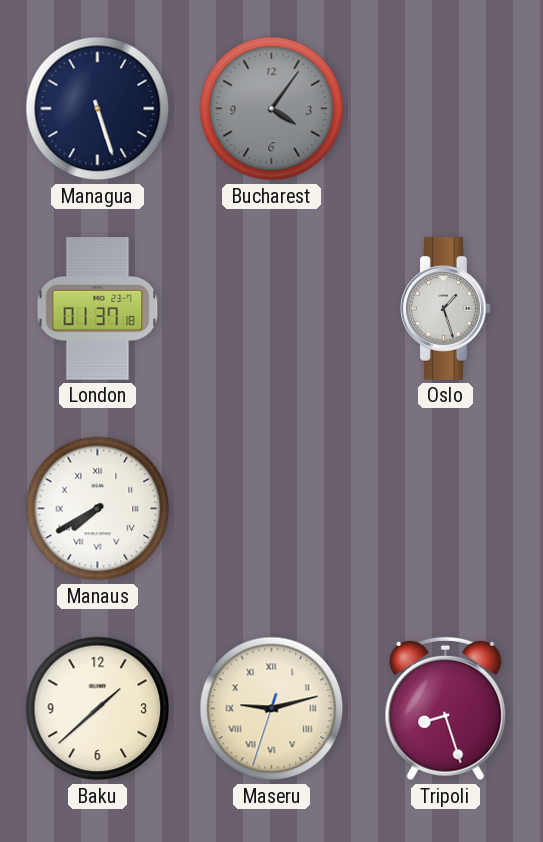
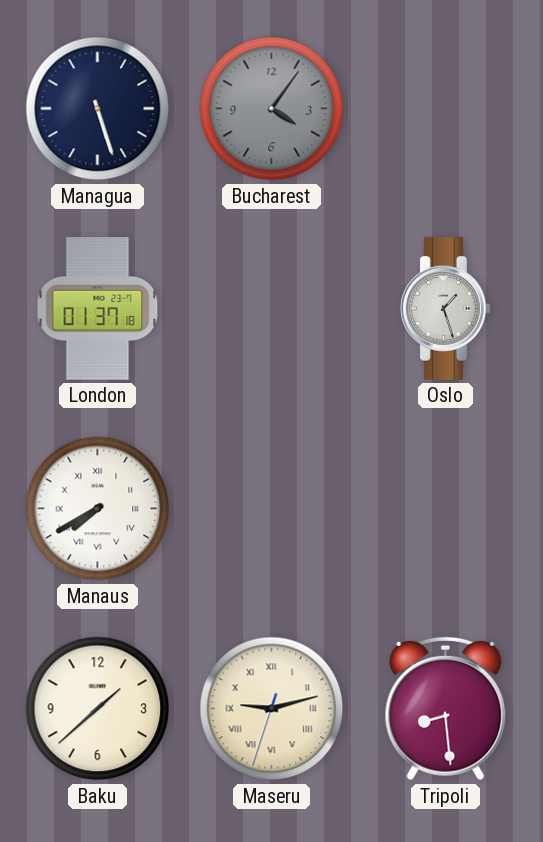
Tripoli: 8:27 -> 8:29
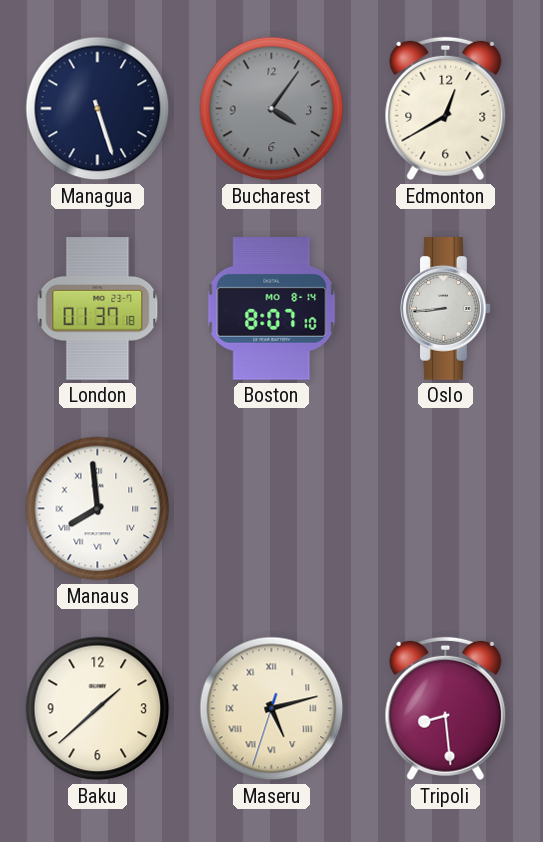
Edmonton: none -> 12:40
Boston: none -> 8:07
Oslo: 1:27 -> 8:44
Manaus: 7:40 -> 7:59
Maseru: 9:12 -> 5:12
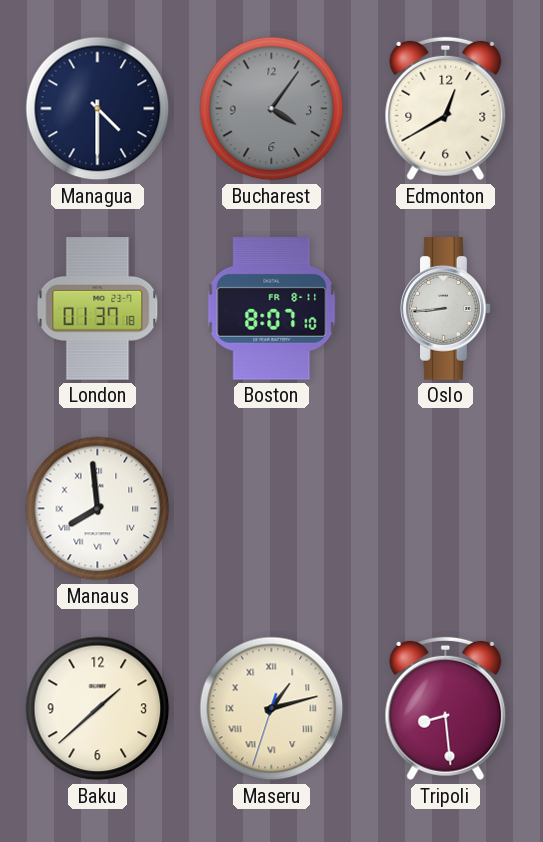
Managua: 5:27 -> 4:30
Boston date: MO 8-14 -> FR 8-11
Maseru: 5:12 -> 1:12
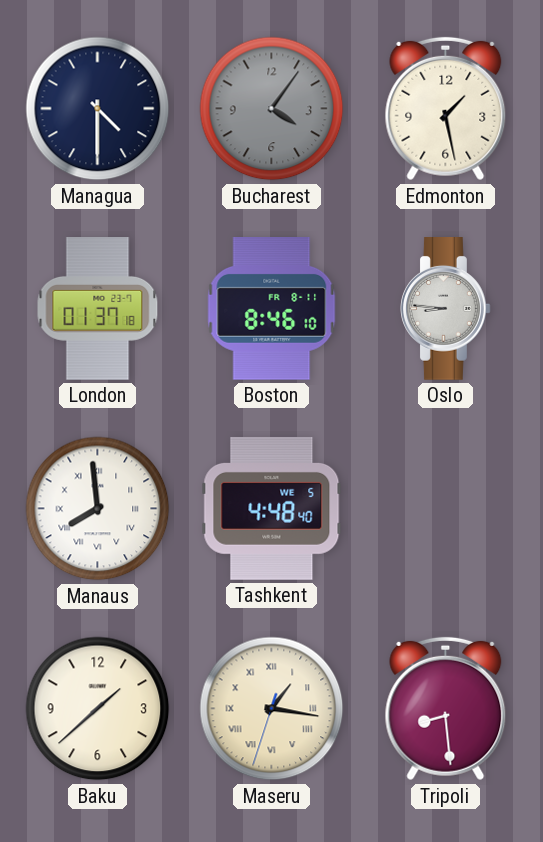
Edmonton: 12:40 -> 1:28
Boston: 8:07 -> 8:46
Oslo: 8:44 -> 8:46
Tashkent: none -> 4:48
Maseru: 1:12 -> 1:16
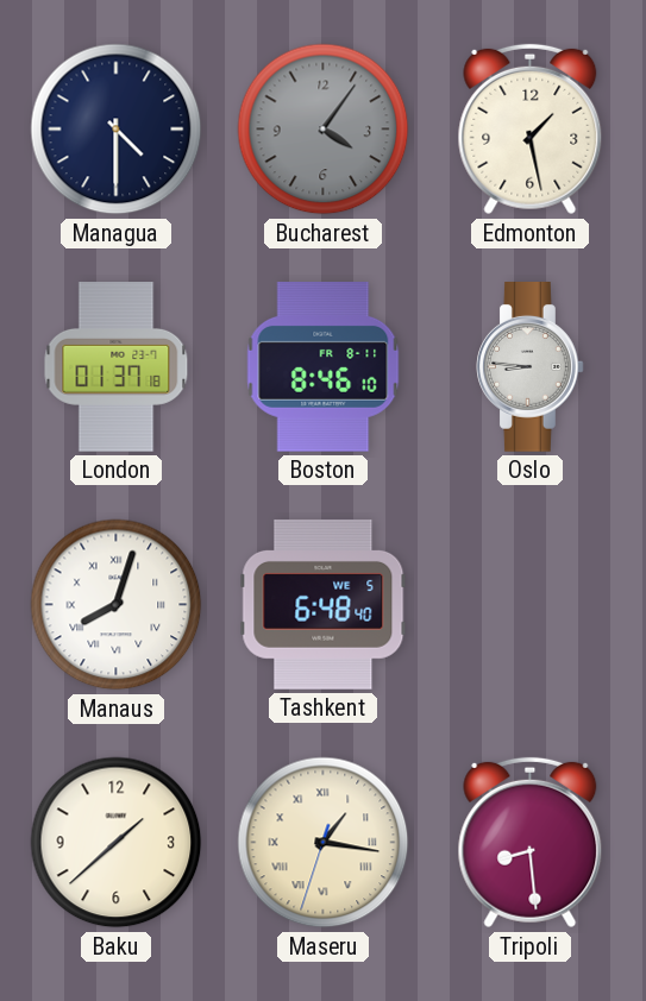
Manaus: 7:59 -> 8:03
Tashkent: 4:48 -> 6:48
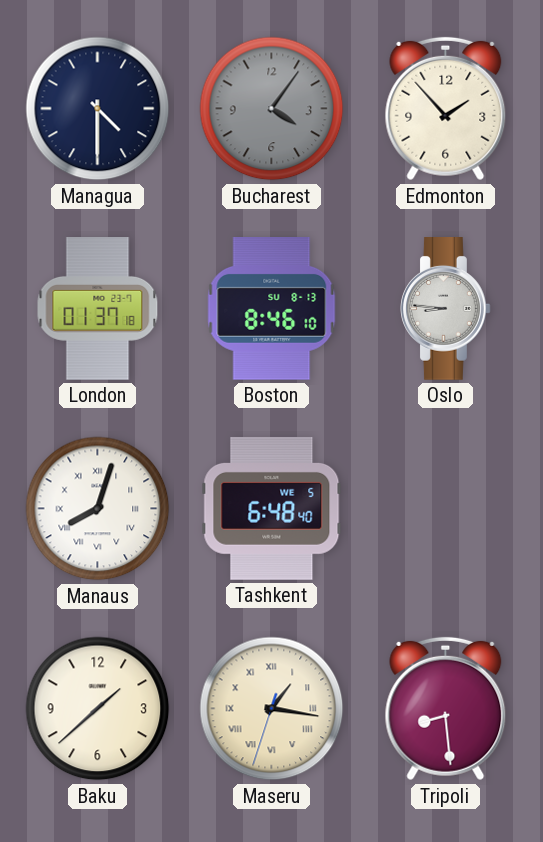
Edmonton: 1:28 -> 1:53
Boston date: FR 8-11 -> SU 8-13
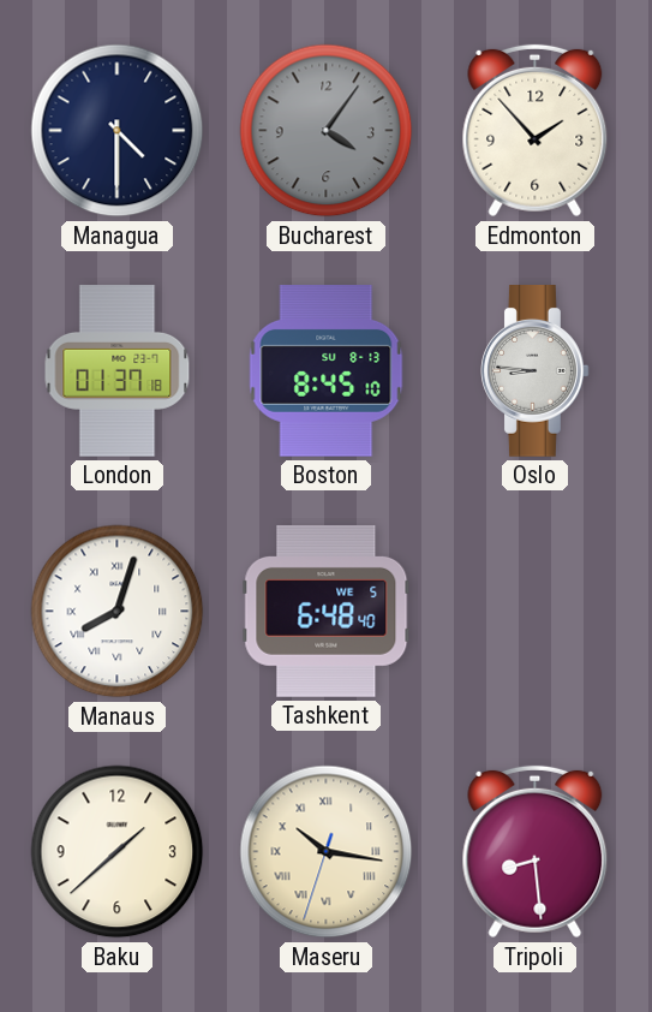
Boston: 8:46 -> 8:45
Maseru: 1:16 -> 10:16
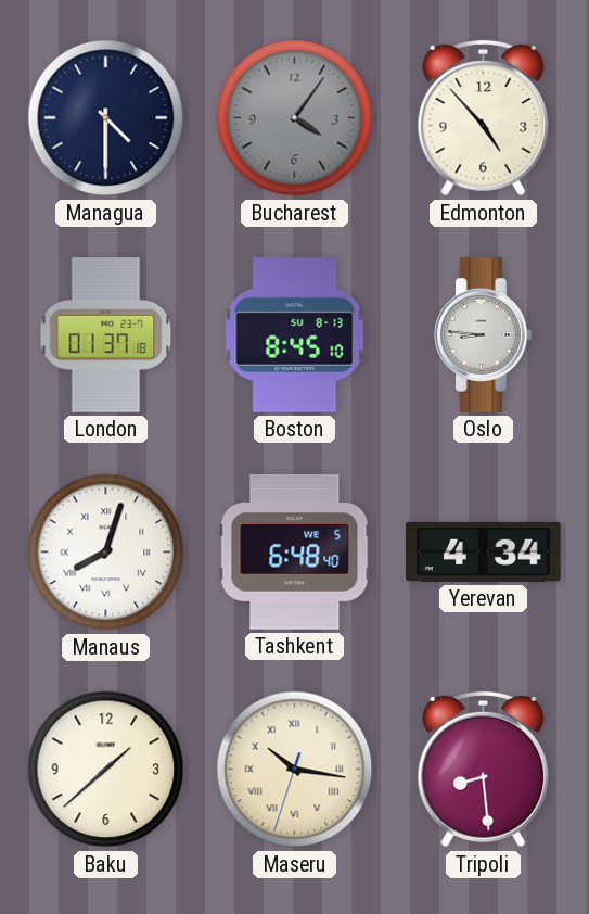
Edmonton: 1:53 -> 4:53
Yerevan: none -> 4:34
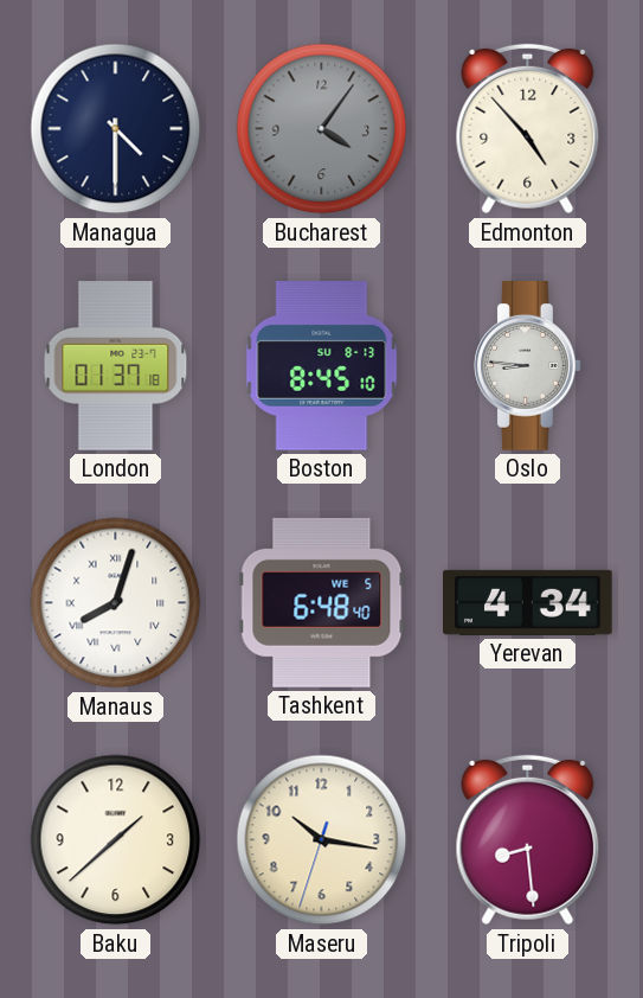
Maseru numerals: Roman -> Arabic
